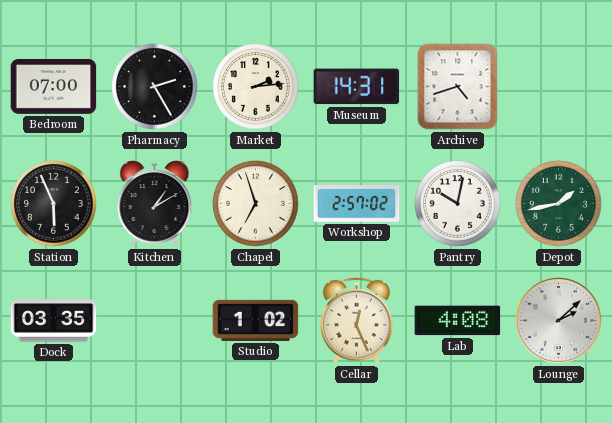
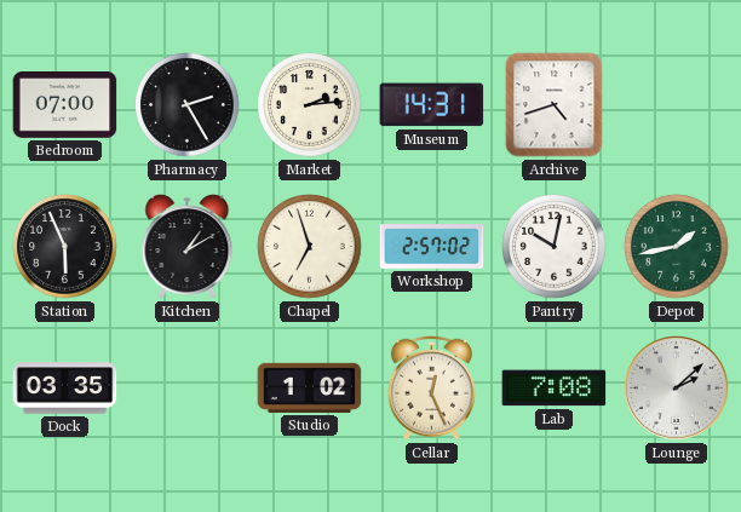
Lab: 4:08 -> 7:08
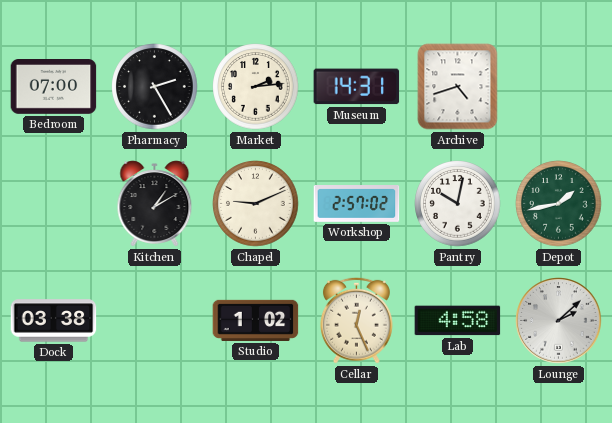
Station: 5:56 -> none
Chapel: 6:57 -> 9:11
Dock: 03:35 -> 03:38
Lab: 7:08 -> 4:58
